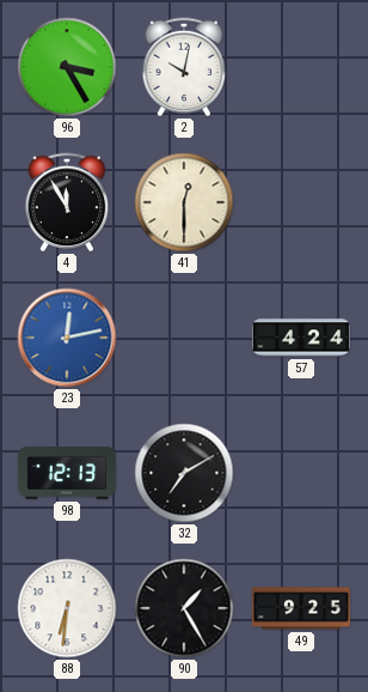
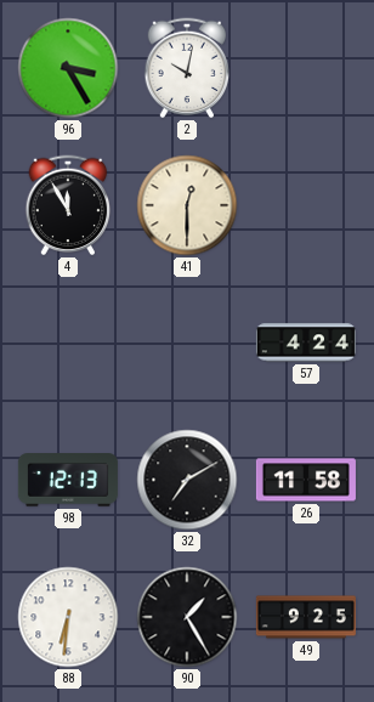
23: 12:13 -> none
26: none -> 11:58
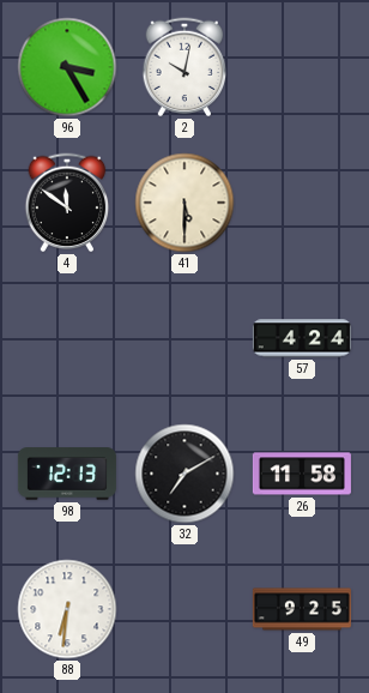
4: 11:55 -> 11:51
41: 12:30 -> 5:30
90: 1:25 -> none
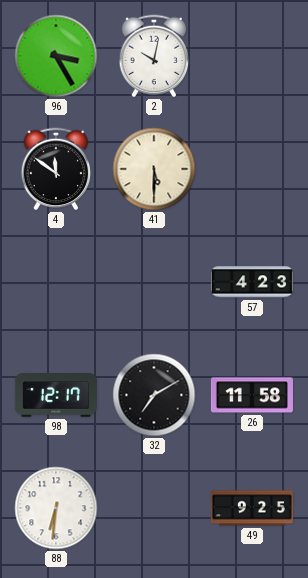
57: 4:24 -> 4:23
98: 12:13 -> 12:17
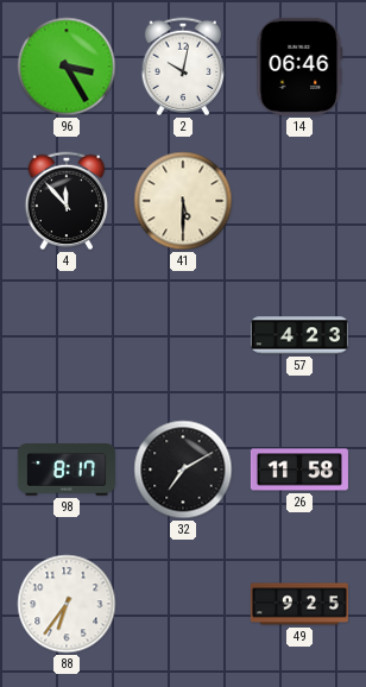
14: none -> 06:46
4: 11:51 -> 11:53
98: 12:17 -> 8:17
88: 6:31 -> 6:36
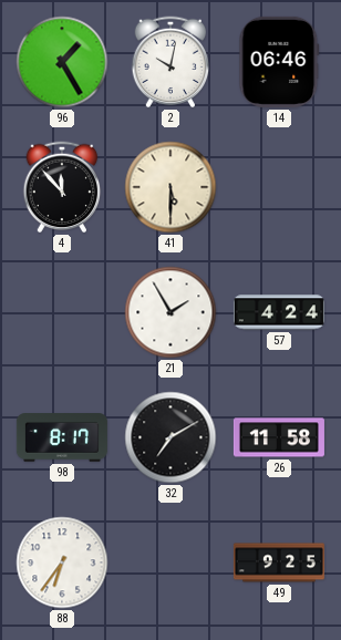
96: 3:25 -> 1:25
21: none -> 1:55
57: 4:23 -> 4:24
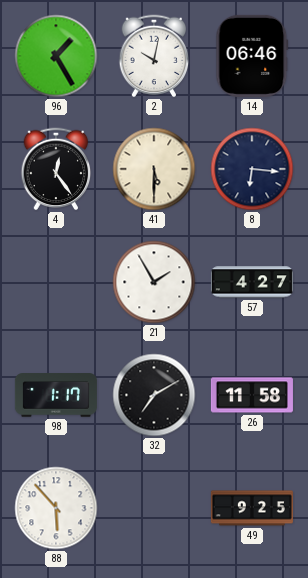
4: 11:53 -> 12:24
8: none -> 6:16
57: 4:24 -> 4:27
98: 8:17 -> 1:17
88: 6:36 -> 5:53
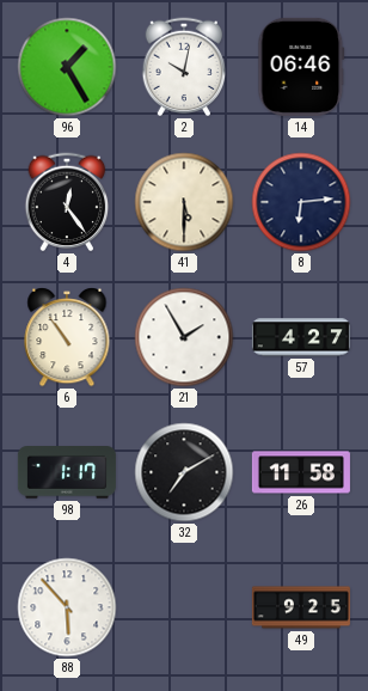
8: 6:16 -> 6:14
6: none -> 10:54
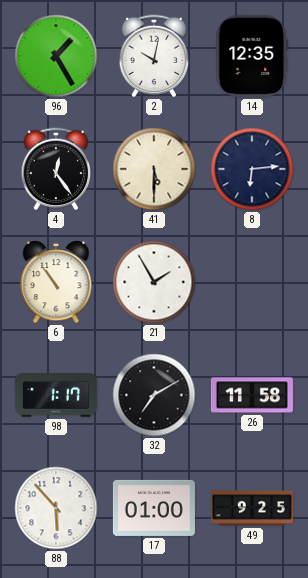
14: 06:46 -> 12:35
57: 4:27 -> none
17: none -> 01:00
